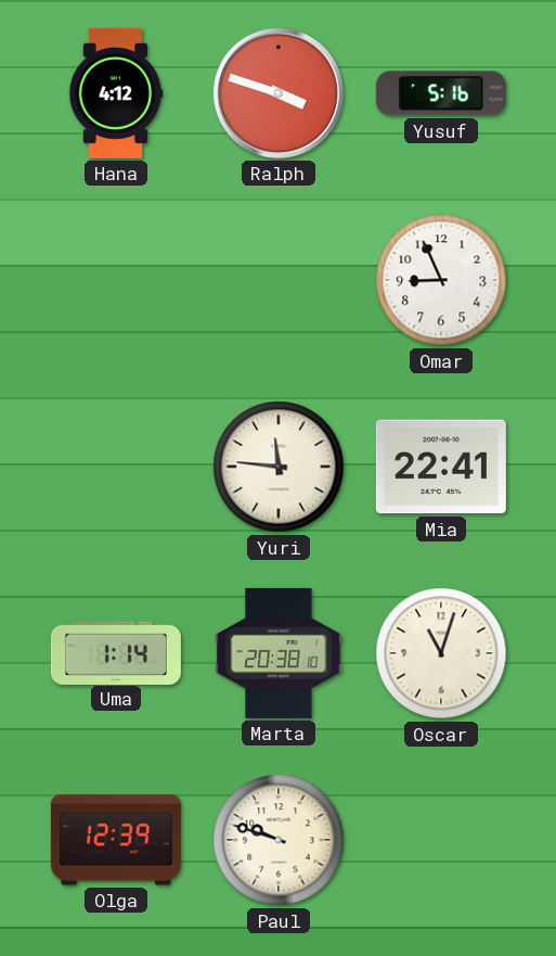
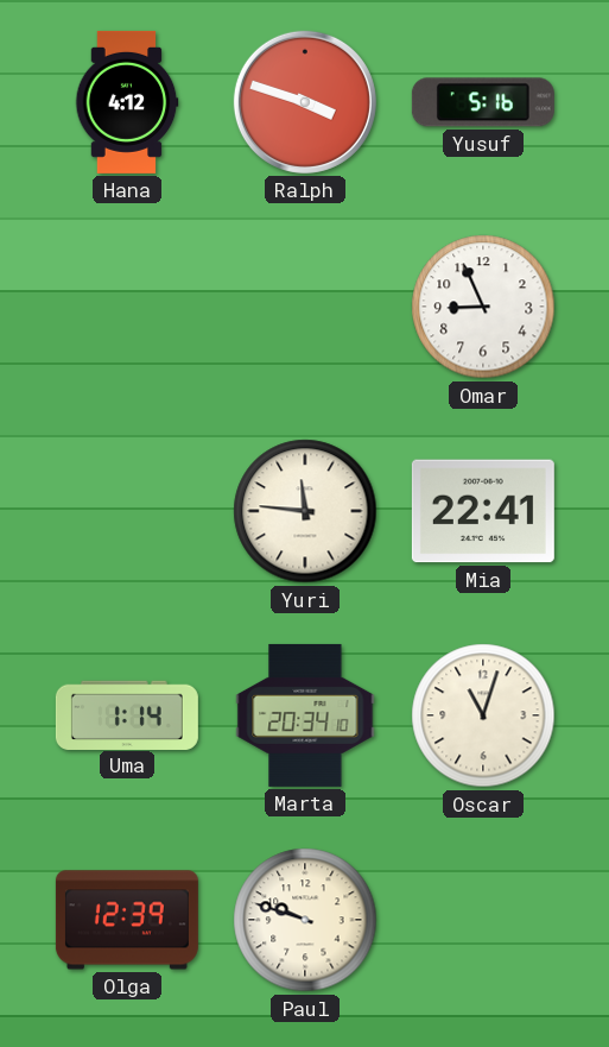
Marta: 20:38 -> 20:34
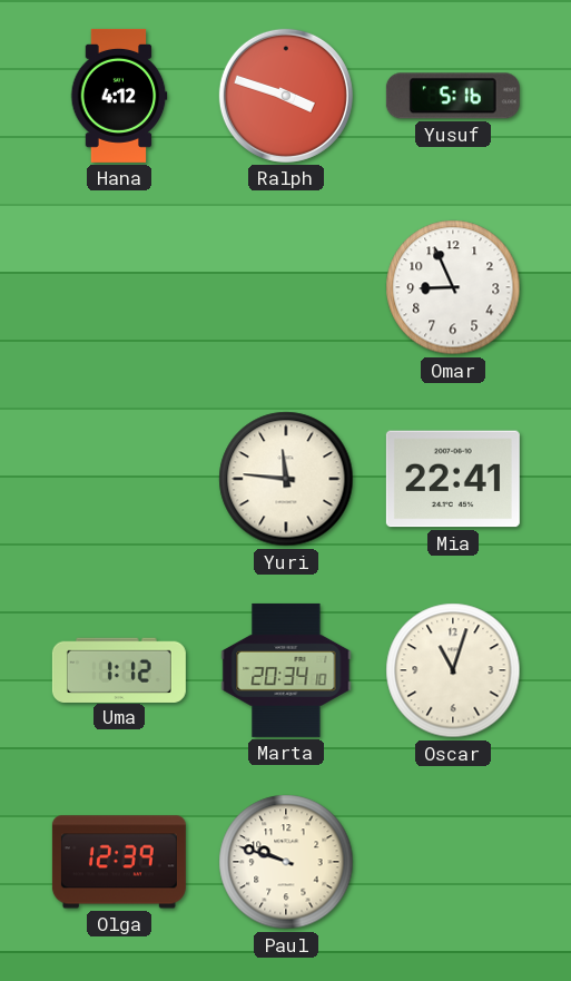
Uma: 1:14 -> 1:12
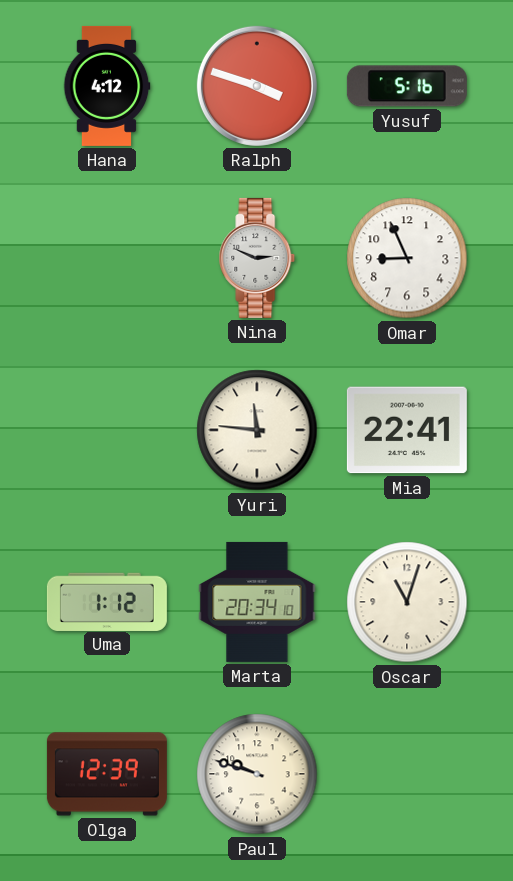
Nina: none -> 2:49
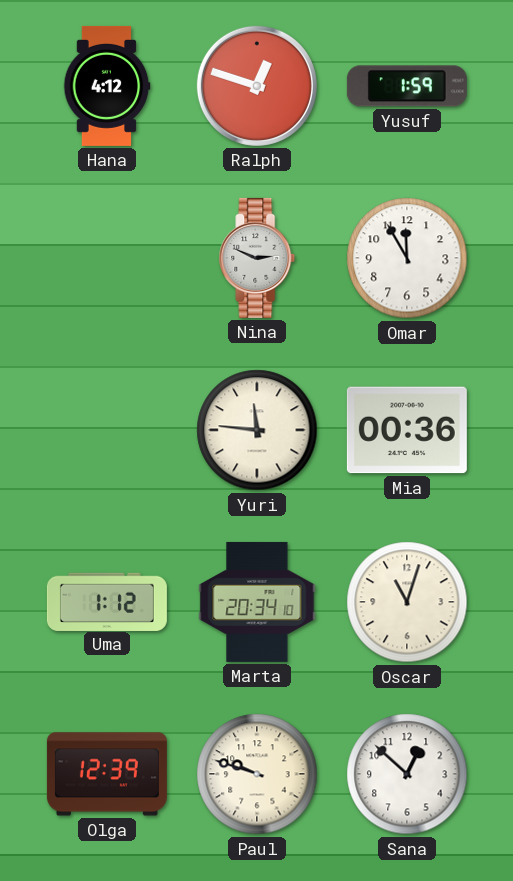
Ralph: 3:48 -> 12:48
Yusuf: 5:16 -> 1:59
Omar: 8:56 -> 11:55
Mia: 22:41 -> 00:36
Sana: none -> 12:52
